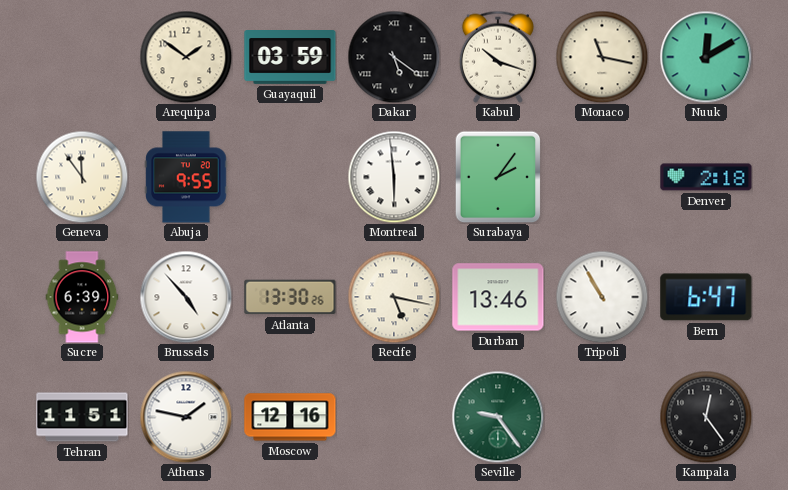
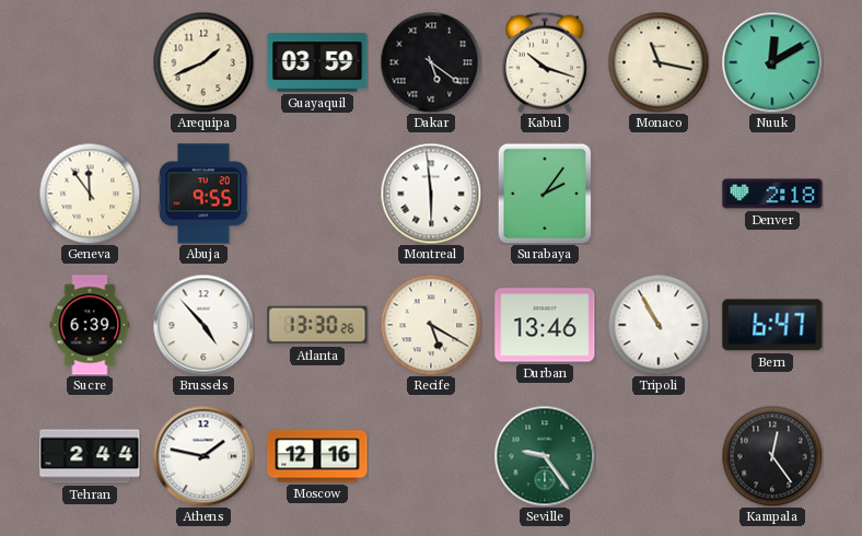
Arequipa: 1:51 -> 1:41
Recife: 5:17 -> 5:20
Tehran: 11:51 -> 2:44
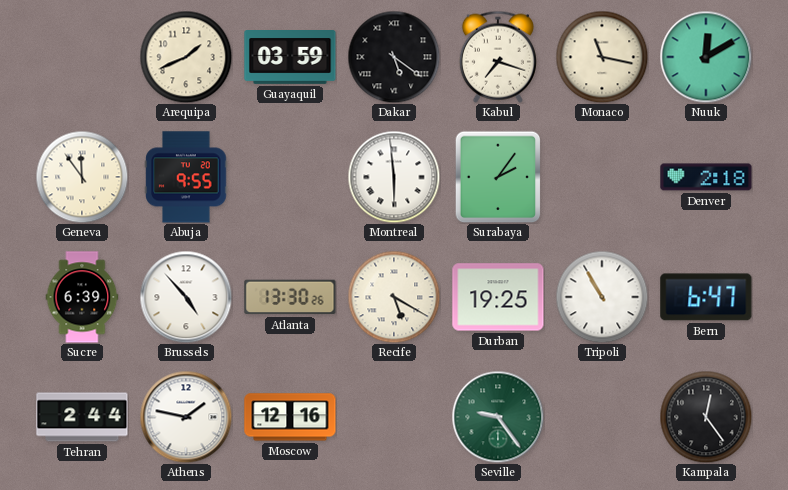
Kabul: 10:18 -> 7:18
Durban: 13:46 -> 19:25
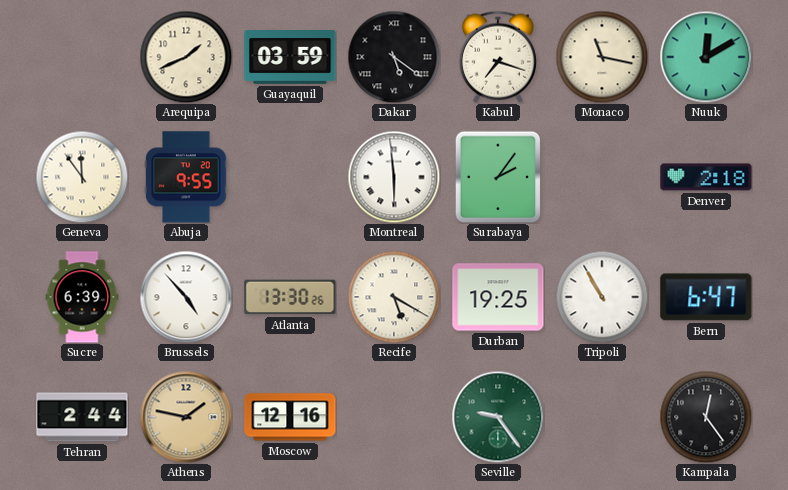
Athens dial: white -> champagne
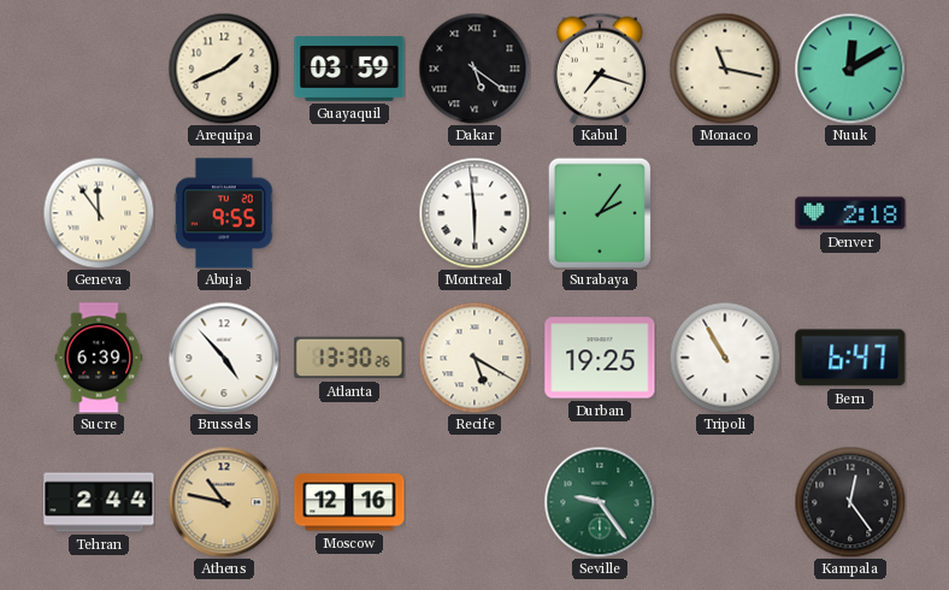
Athens: 1:47 -> 10:47
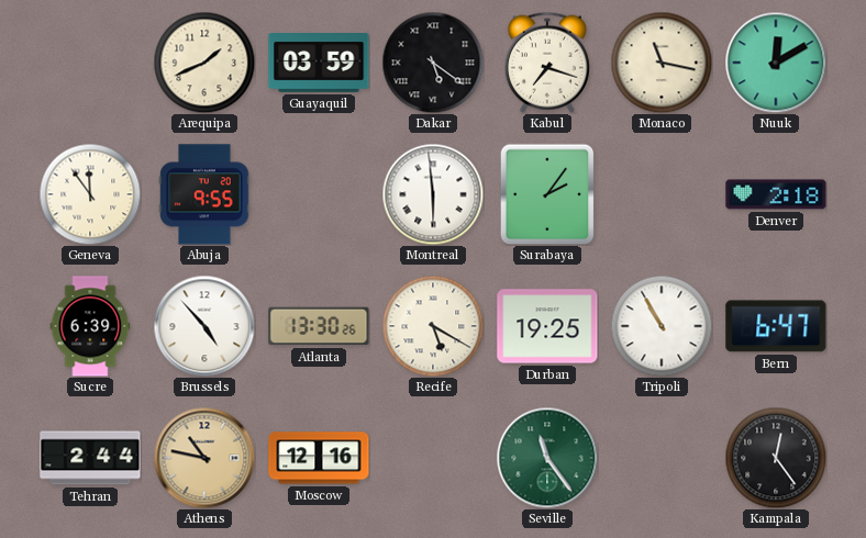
Seville: 9:24 -> 11:24
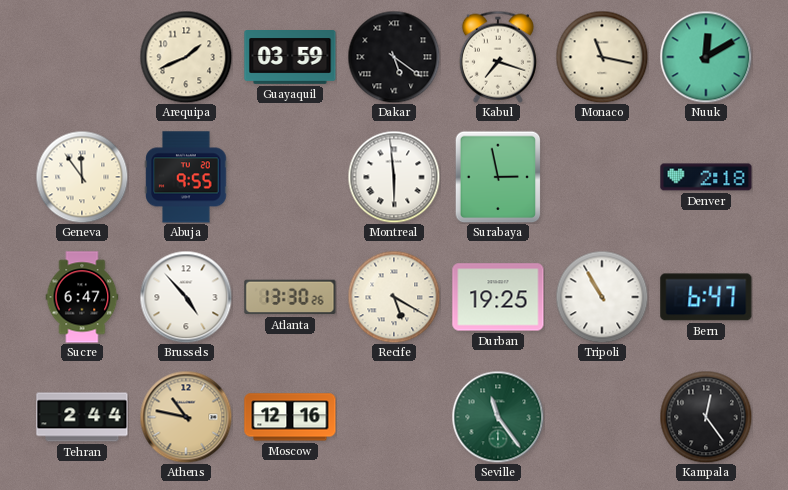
Surabaya: 2:06 -> 2:58
Sucre: 6:39 -> 6:47
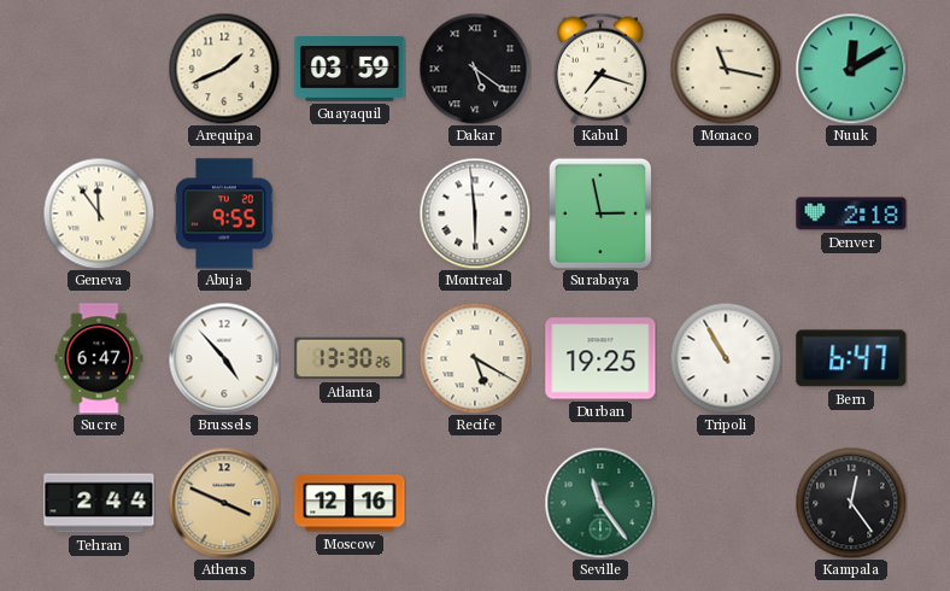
Athens: 10:47 -> 3:49
